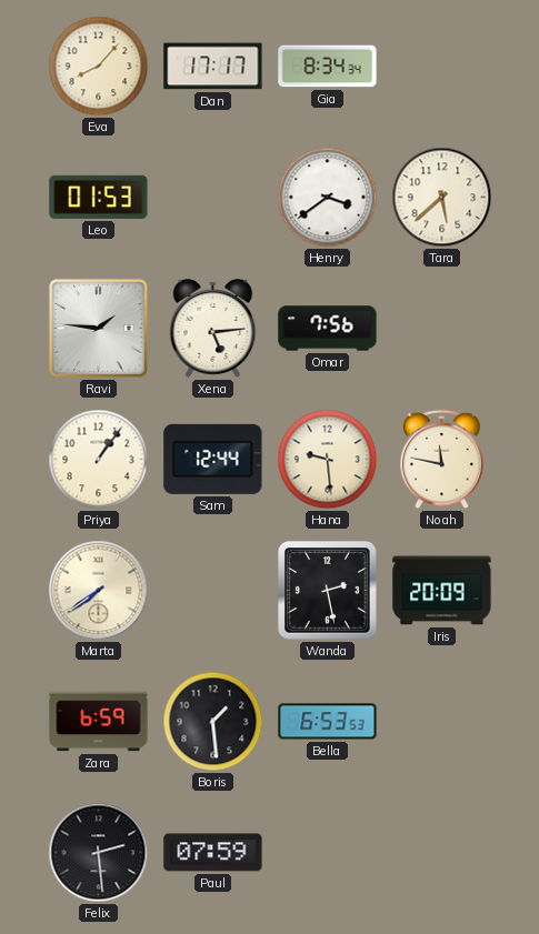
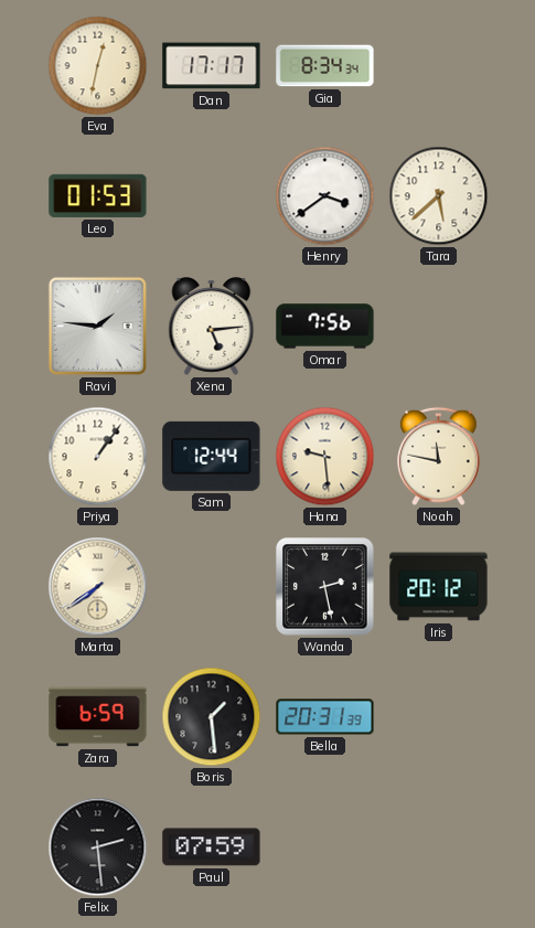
Eva: 8:07 -> 12:32
Iris: 20:09 -> 20:12
Bella: 6:53 -> 20:31
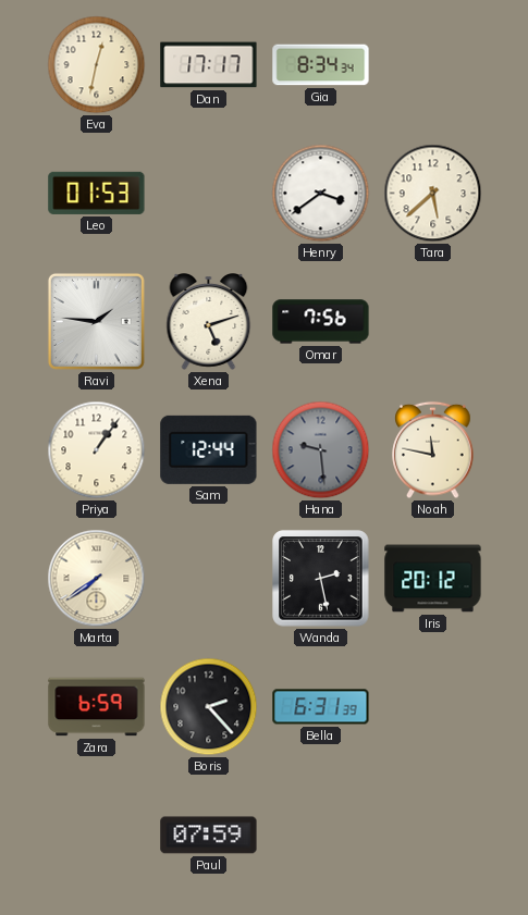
Xena: 5:14 -> 5:12
Hana dial: cream -> grey
Boris: 1:29 -> 2:23
Bella: 20:31 -> 6:31
Felix: 2:29 -> none
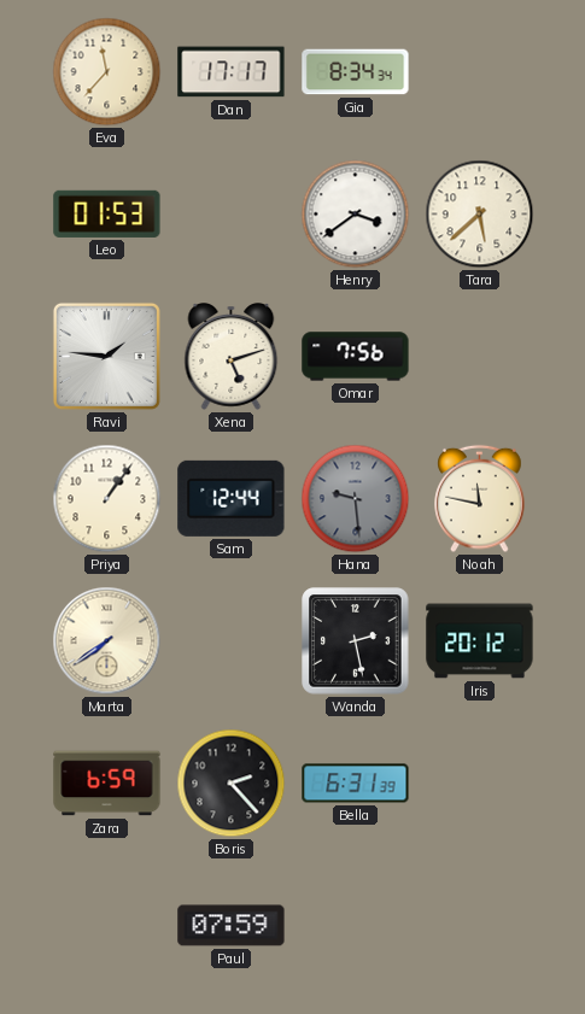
Eva: 12:32 -> 11:37
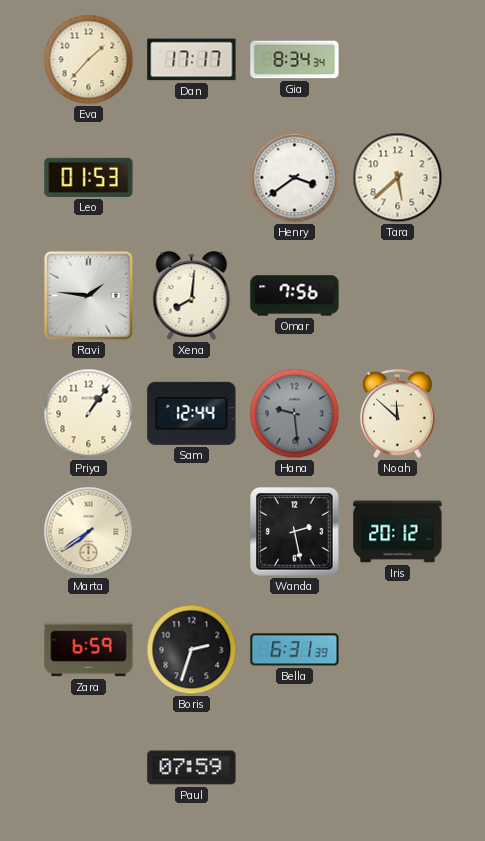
Eva: 11:37 -> 1:37
Xena: 5:12 -> 8:01
Noah: 11:47 -> 11:52
Boris: 2:23 -> 2:33
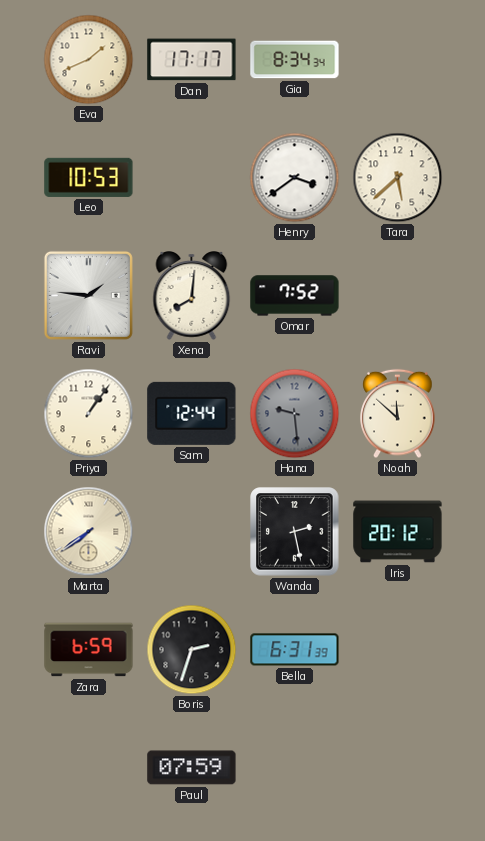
Eva: 1:37 -> 1:41
Leo: 01:53 -> 10:53
Omar: 7:56 -> 7:52
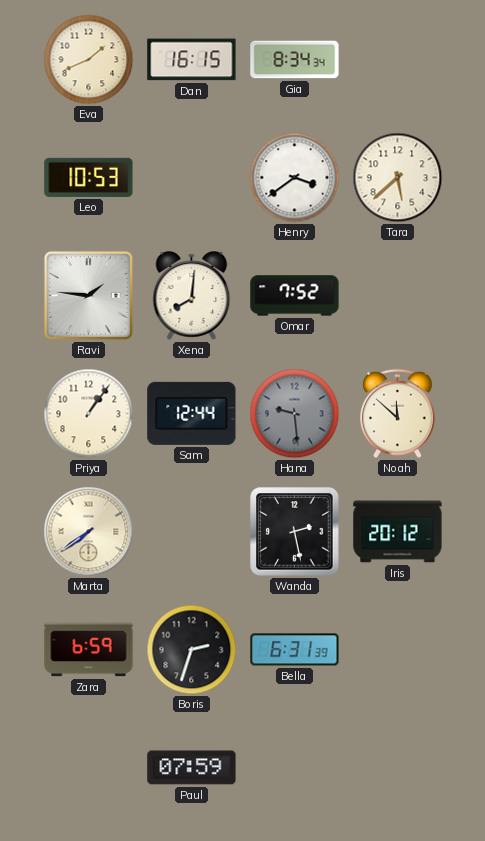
Dan: 17:17 -> 16:15
